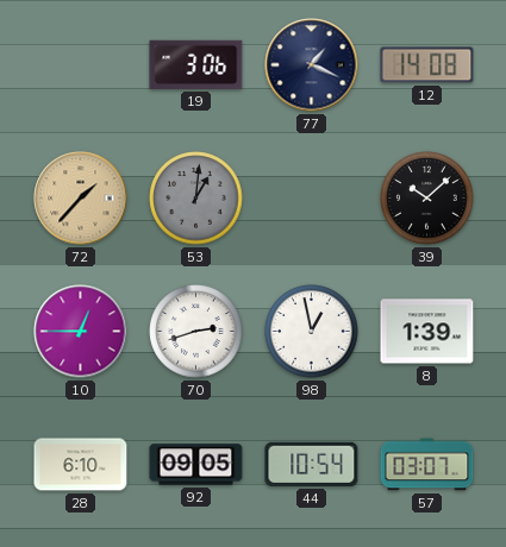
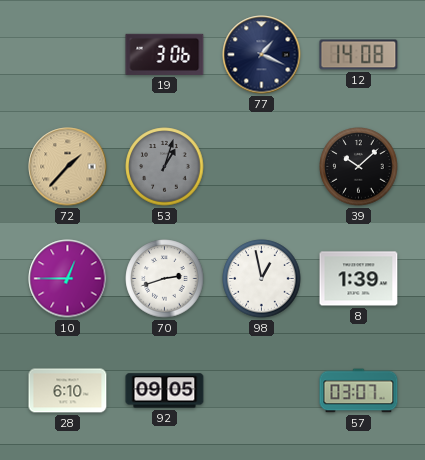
53: 1:01 -> 1:03
44: 10:54 -> none
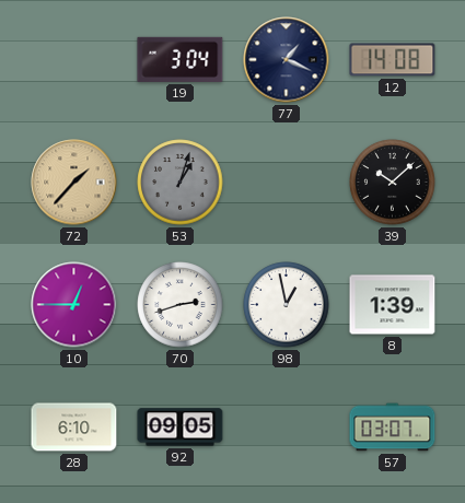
19: 3:06 -> 3:04
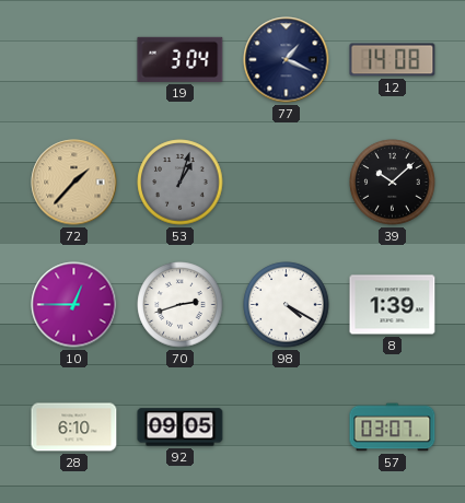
98: 12:58 -> 4:20
